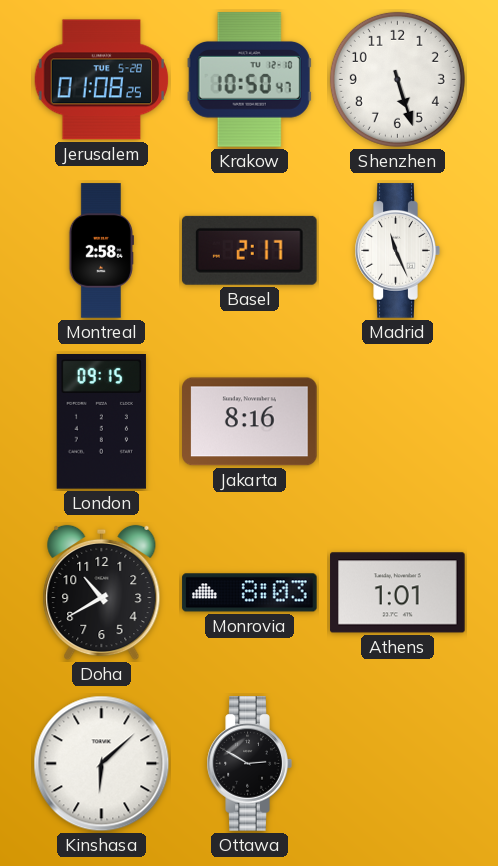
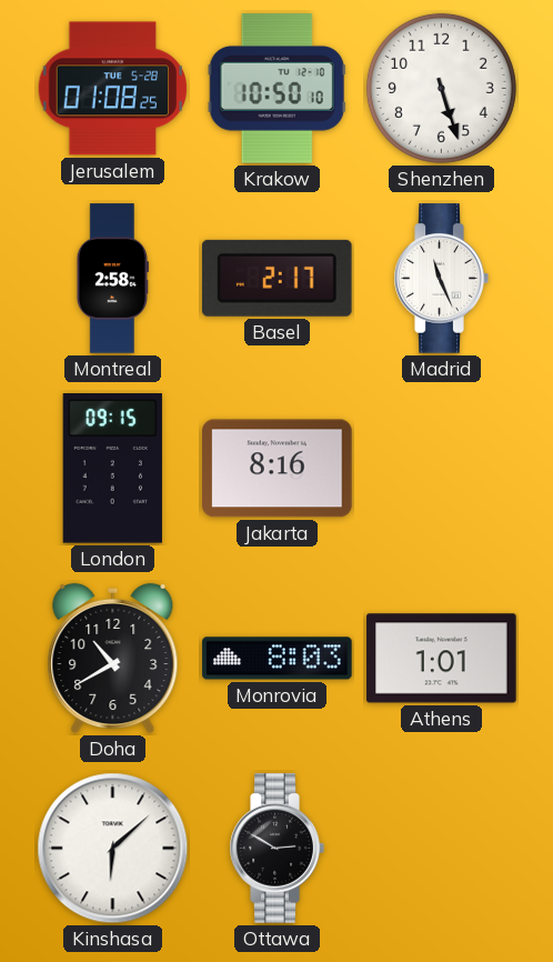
Krakow: 10:50:47 -> 10:50:10
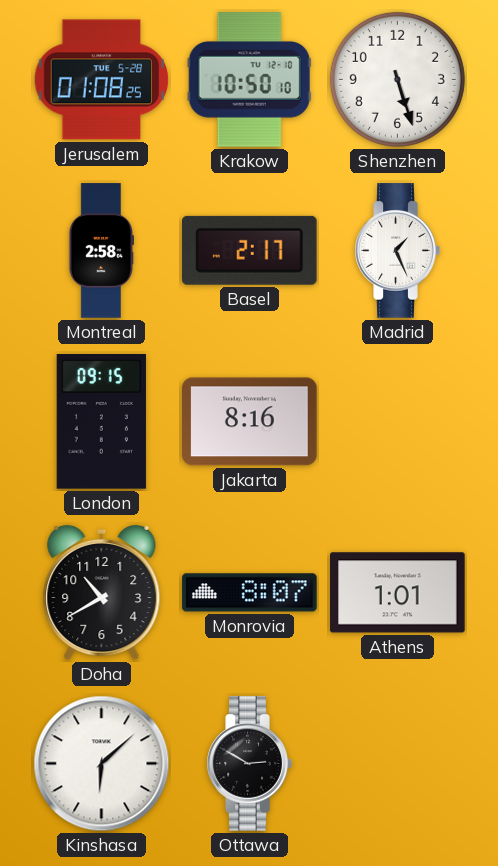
Madrid: 11:26 -> 1:26
Monrovia: 8:03 -> 8:07
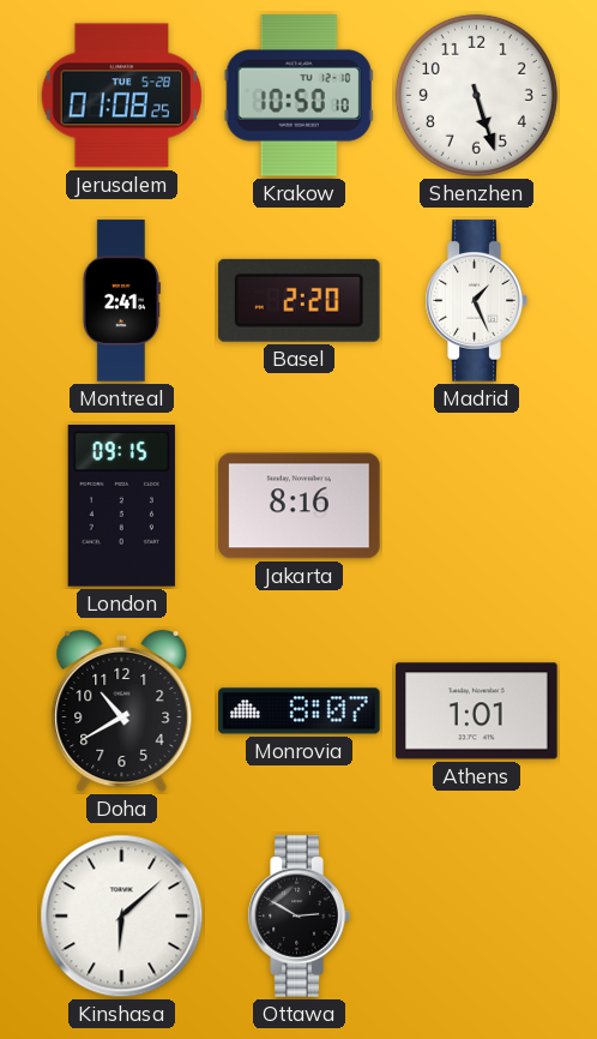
Montreal: 2:58 -> 2:41
Basel: 2:17 -> 2:20
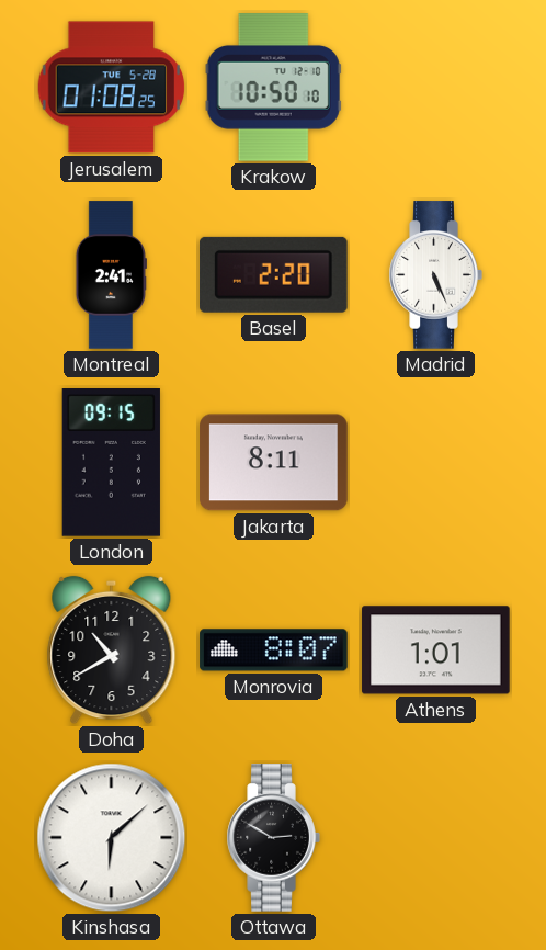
Shenzhen: 5:27 -> none
Madrid: 1:26 -> 5:26
Jakarta: 8:16 -> 8:11
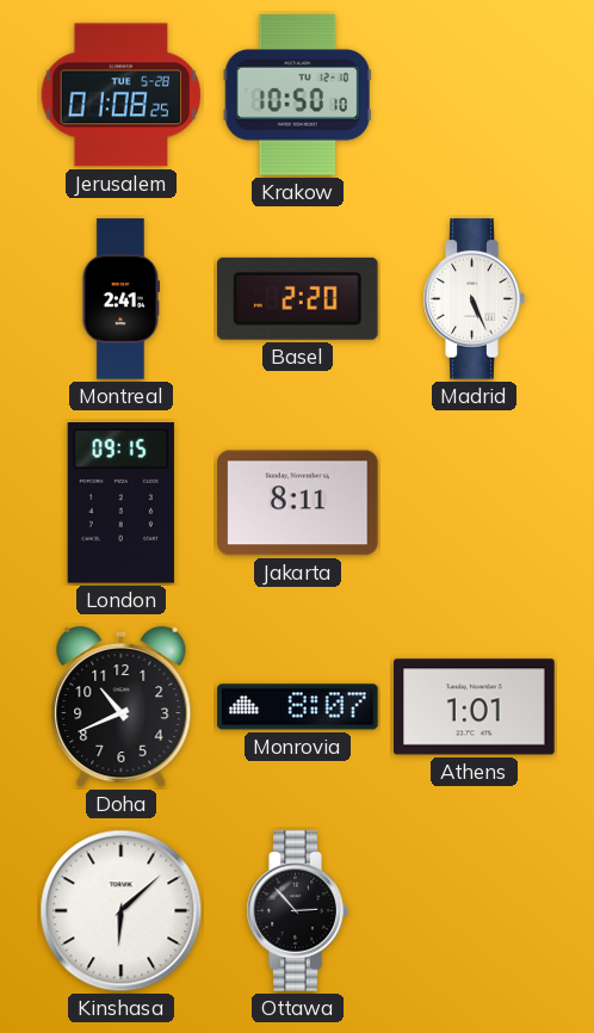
Doha: 10:40 -> 10:41
Ottawa: 2:50 -> 2:53
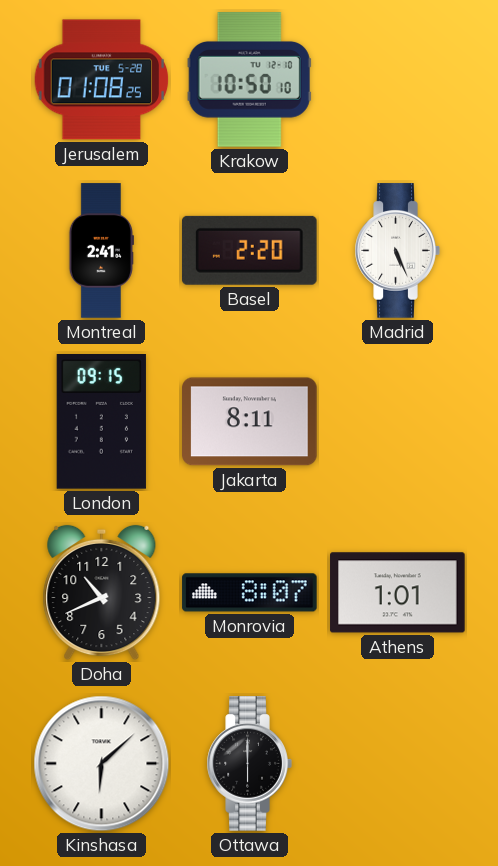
Ottawa: 2:53 -> 6:00
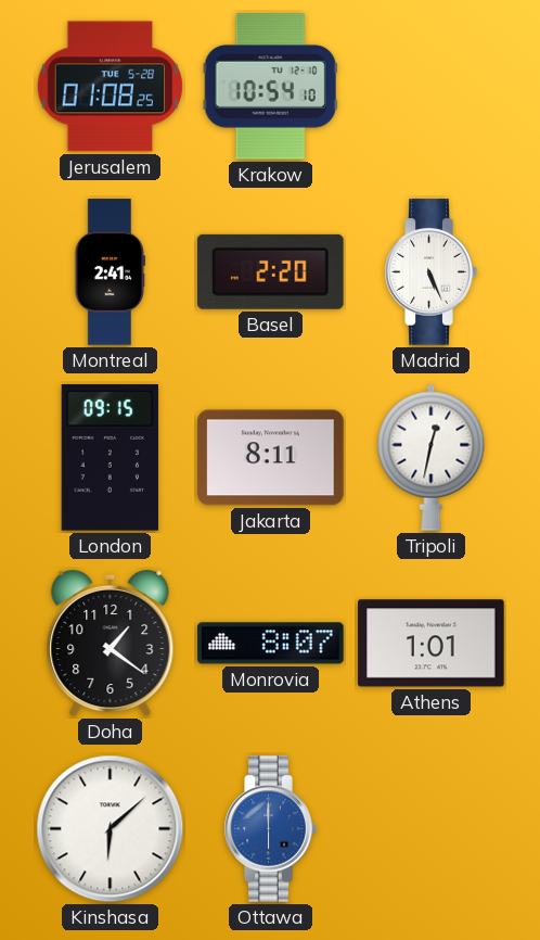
Krakow: 10:50 -> 10:54
Tripoli: none -> 12:32
Doha: 10:41 -> 1:21
Ottawa dial: black -> blue
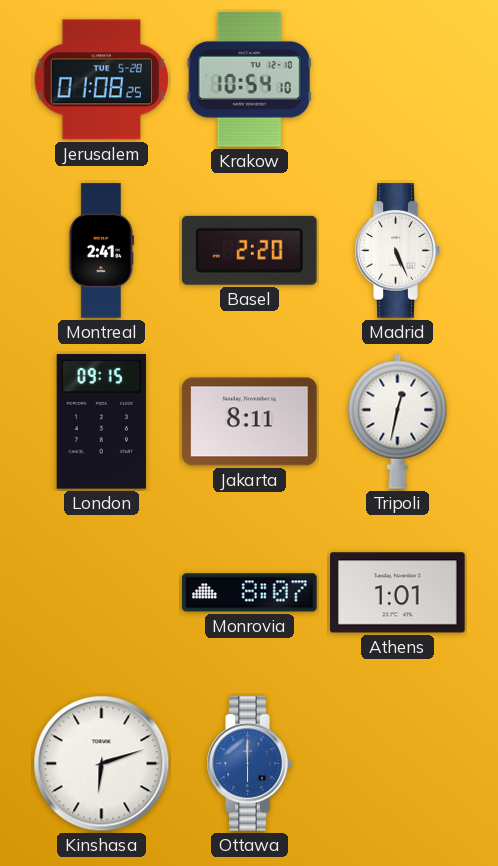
Doha: 1:21 -> none
Kinshasa: 6:08 -> 6:12
